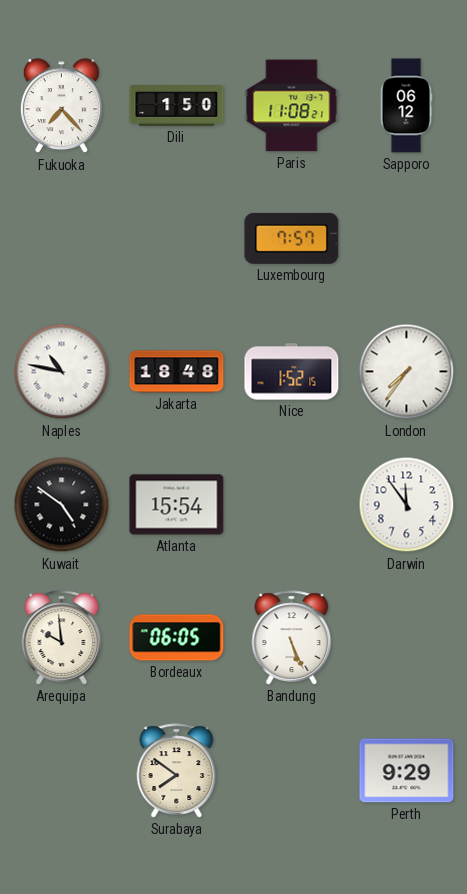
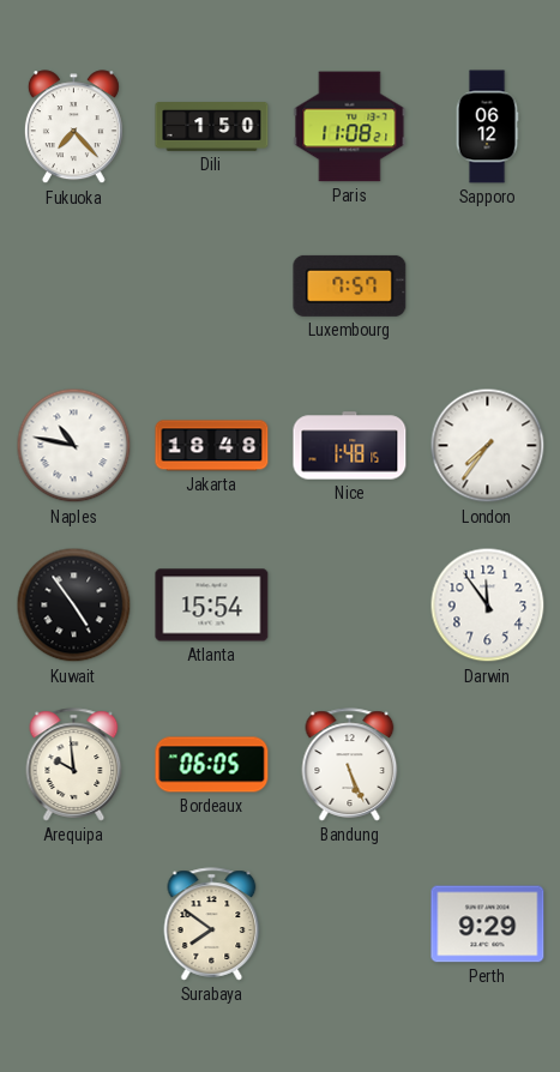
Nice: 1:52 -> 1:48
Kuwait: 4:51 -> 4:54
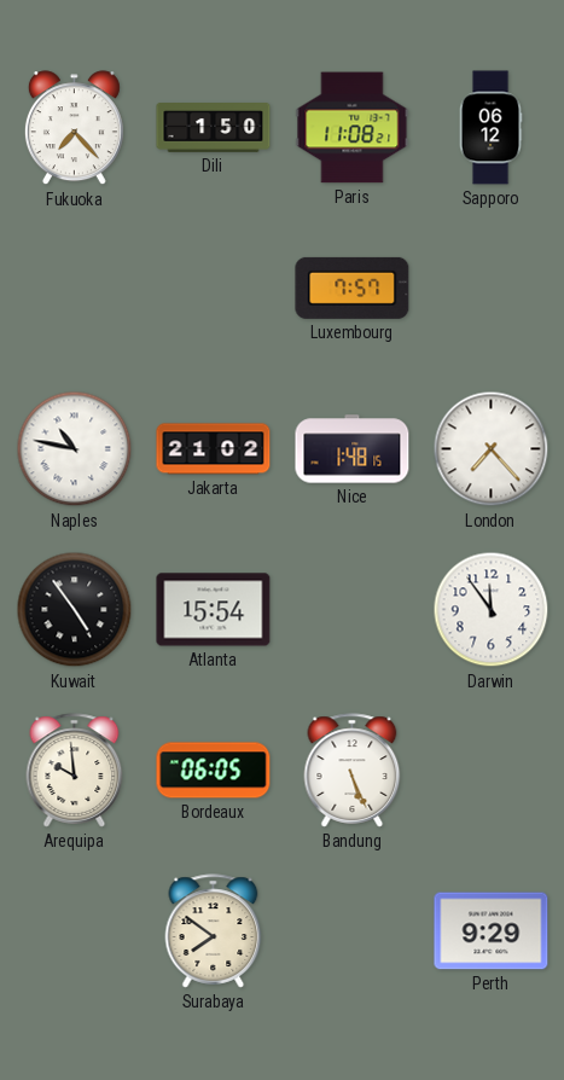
Jakarta: 18:48 -> 21:02
London: 7:36 -> 7:23
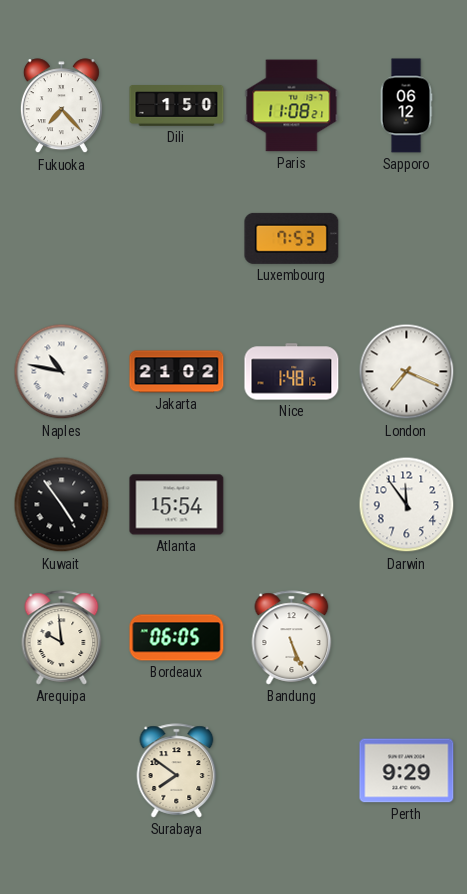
Luxembourg: 7:57 -> 7:53
London: 7:23 -> 7:19
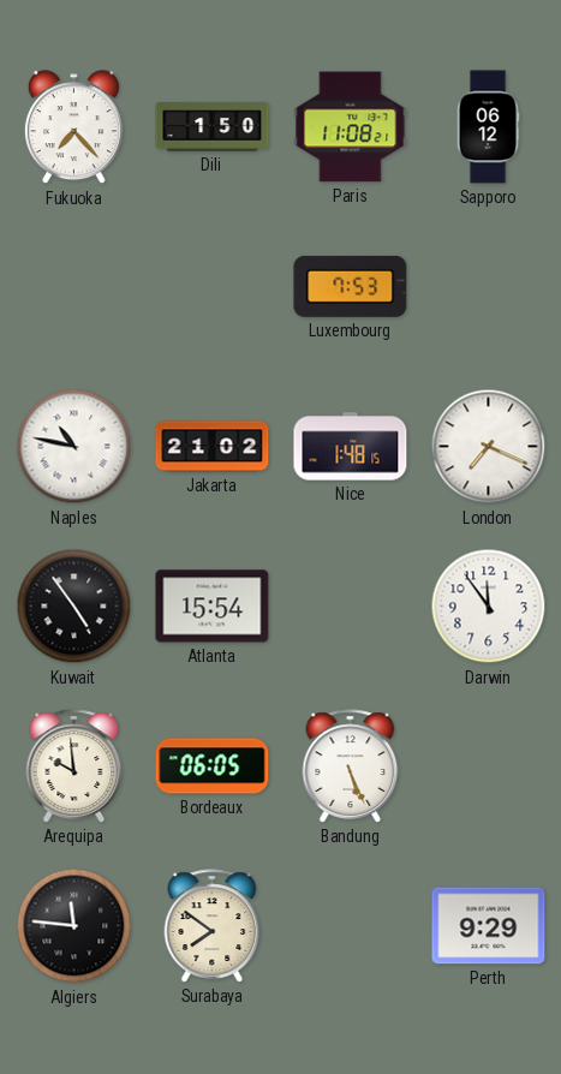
Algiers: none -> 11:46
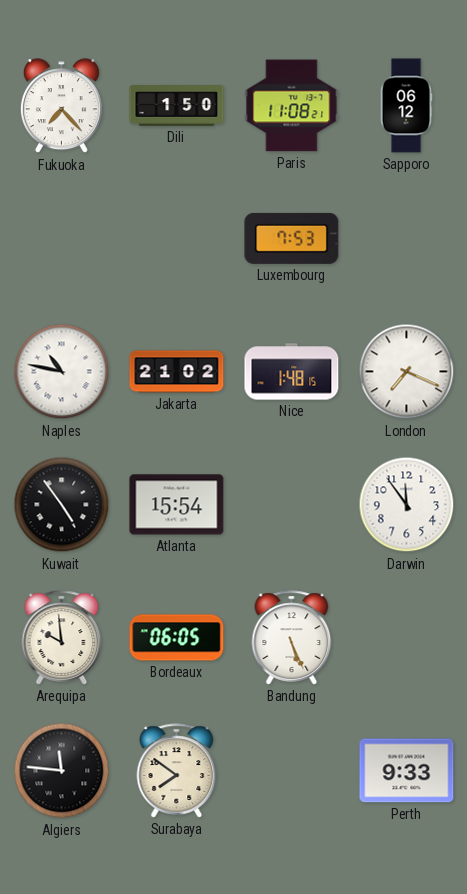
Perth: 9:29 -> 9:33
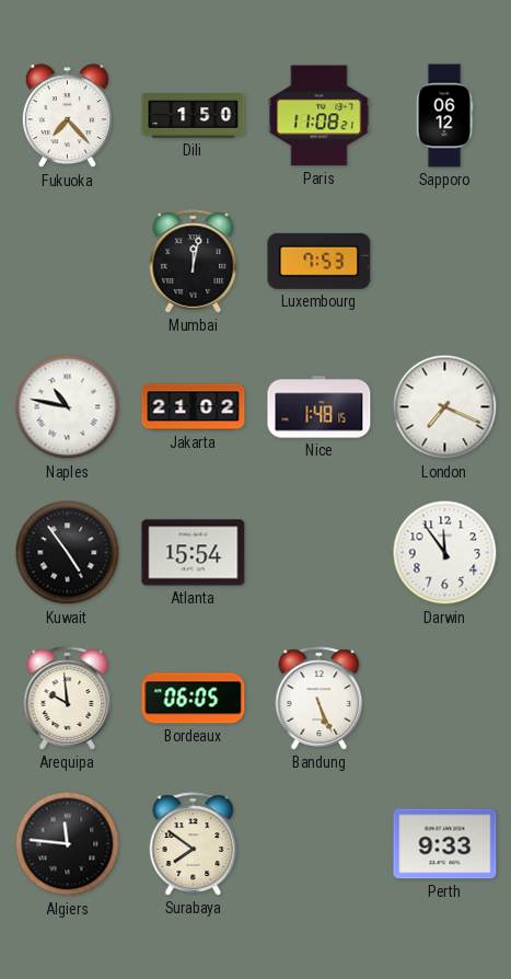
Mumbai: none -> 12:02
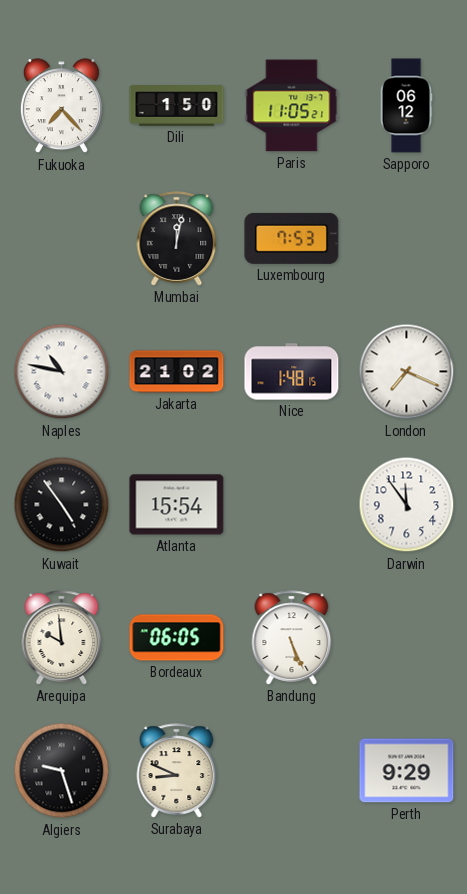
Paris: 11:08 -> 11:05
Algiers: 11:46 -> 9:27
Surabaya: 7:51 -> 8:49
Perth: 9:33 -> 9:29
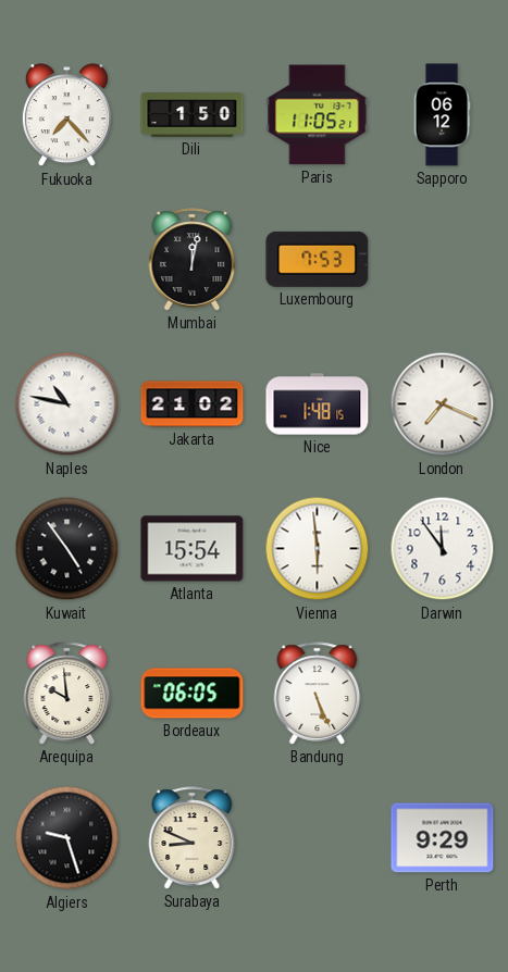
Vienna: none -> 5:59
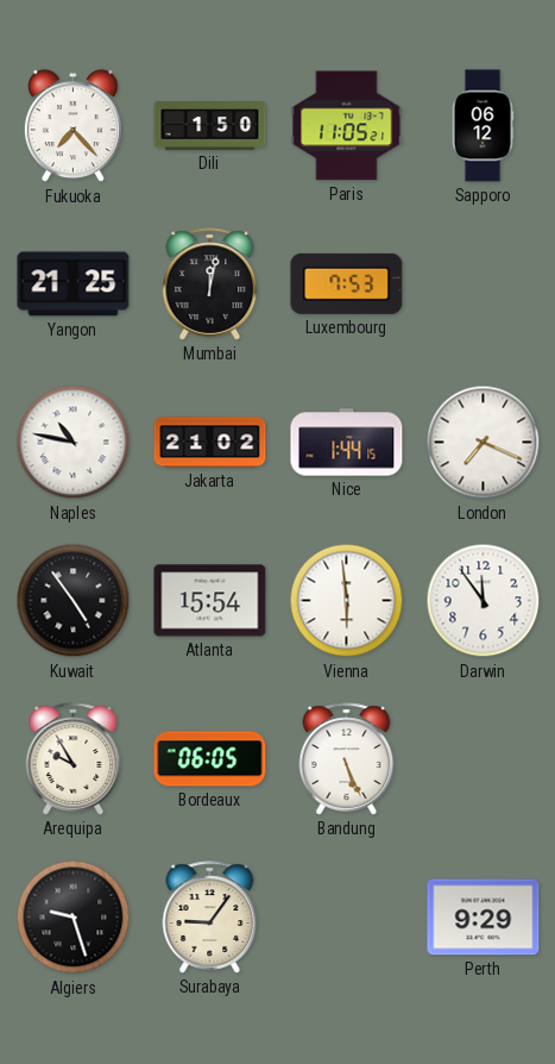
Yangon: none -> 21:25
Nice: 1:48 -> 1:44
Arequipa: 9:59 -> 9:55
Surabaya: 8:49 -> 9:06
